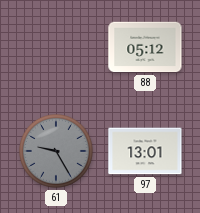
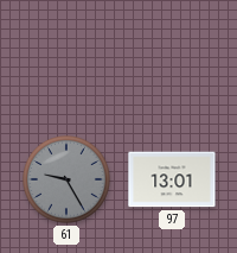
88: 05:12 -> none
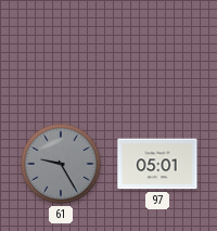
97: 13:01 -> 05:01
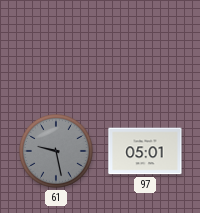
61: 9:25 -> 9:28
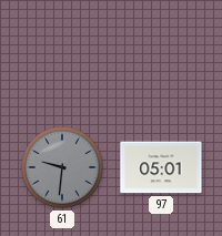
61: 9:28 -> 9:31
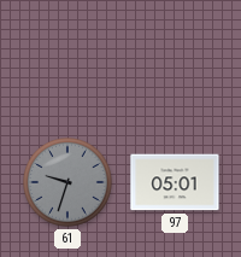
61: 9:31 -> 9:33
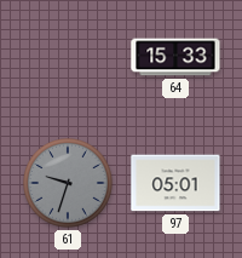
64: none -> 15:33
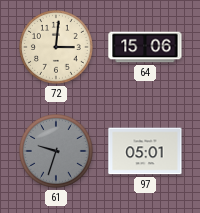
72: none -> 3:01
64: 15:33 -> 15:06
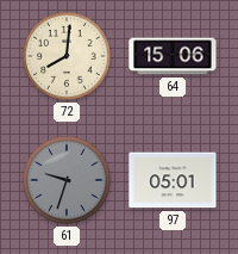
72: 3:01 -> 8:01
